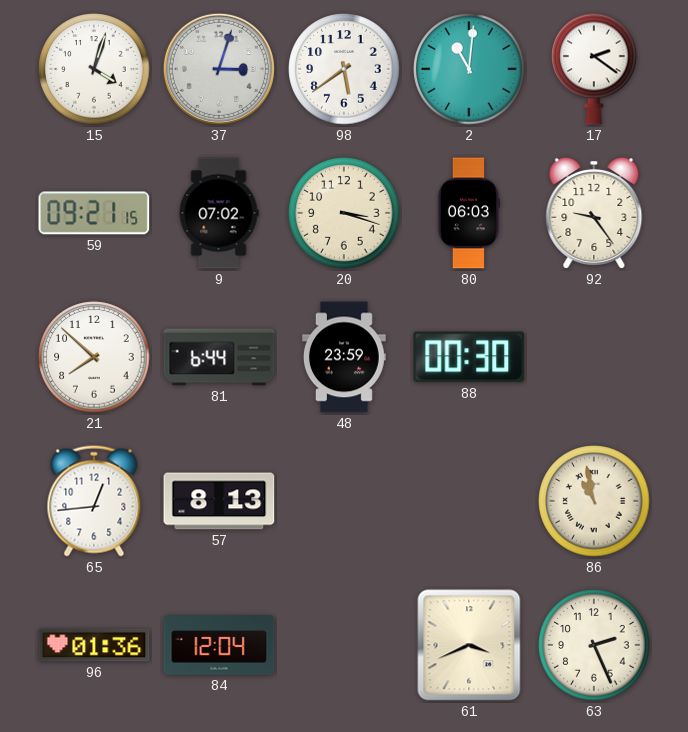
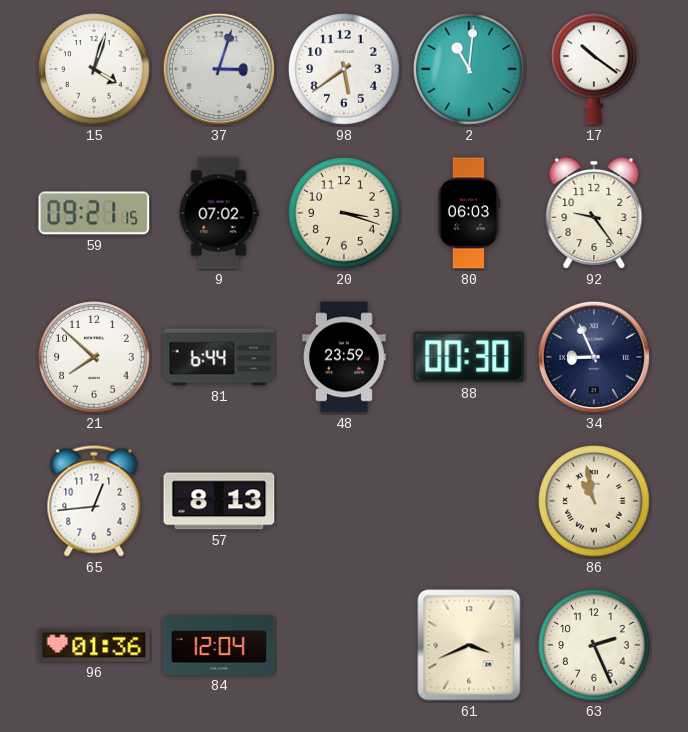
17: 2:21 -> 10:21
34: none -> 8:56
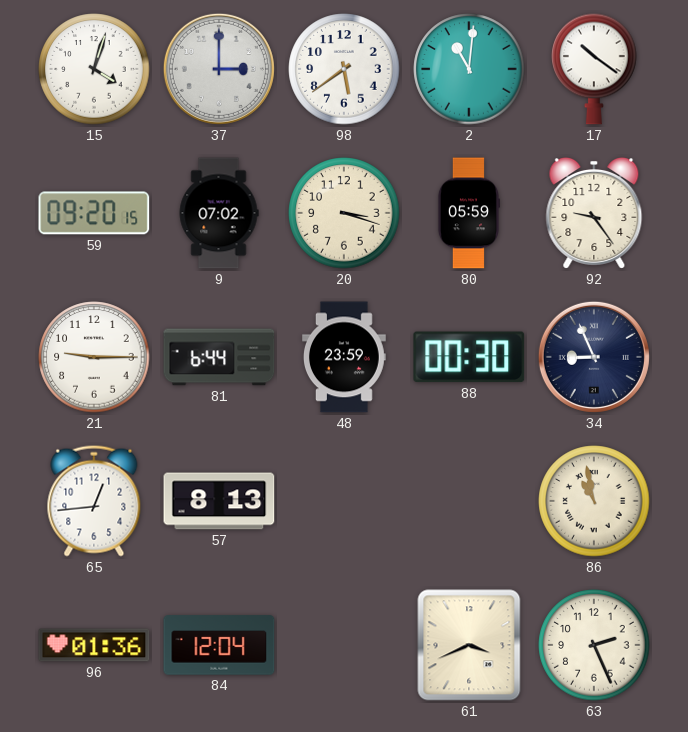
37: 3:03 -> 3:00
59: 09:21 -> 09:20
80: 06:03 -> 05:59
21: 7:52 -> 9:15
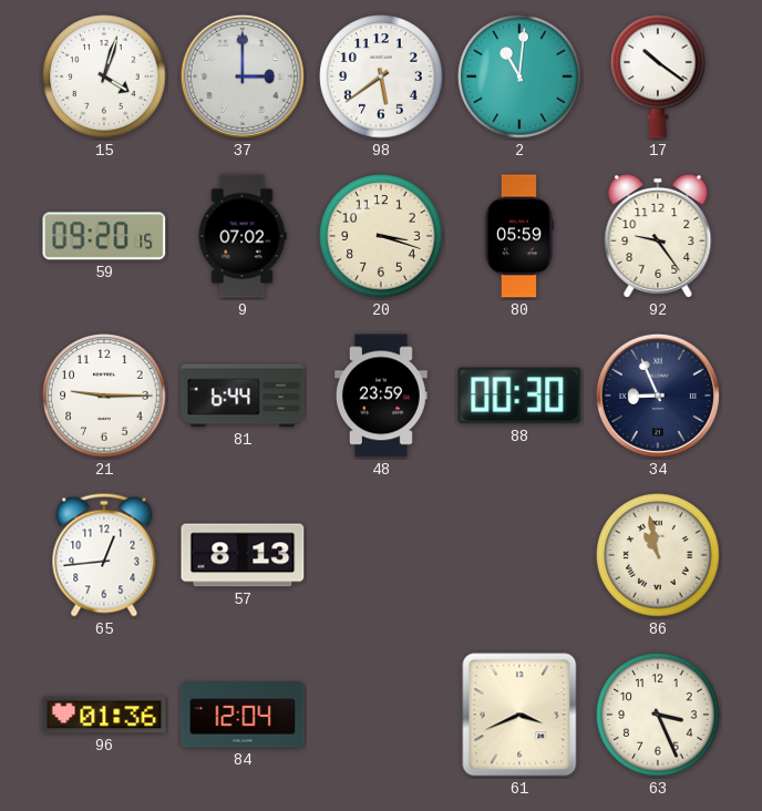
63: 2:26 -> 3:26
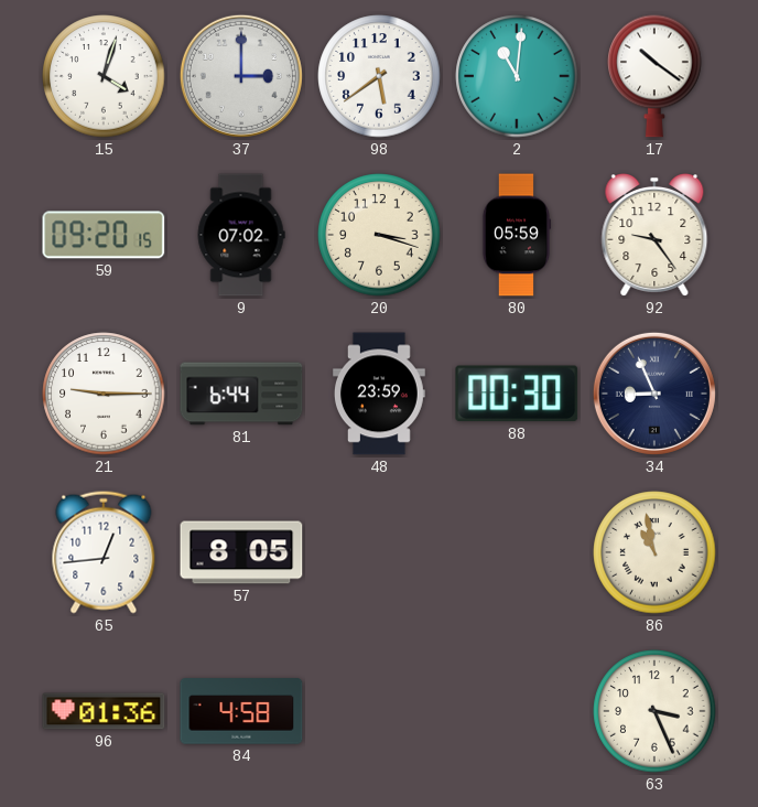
57: 8:13 -> 8:05
84: 12:04 -> 4:58
61: 3:41 -> none
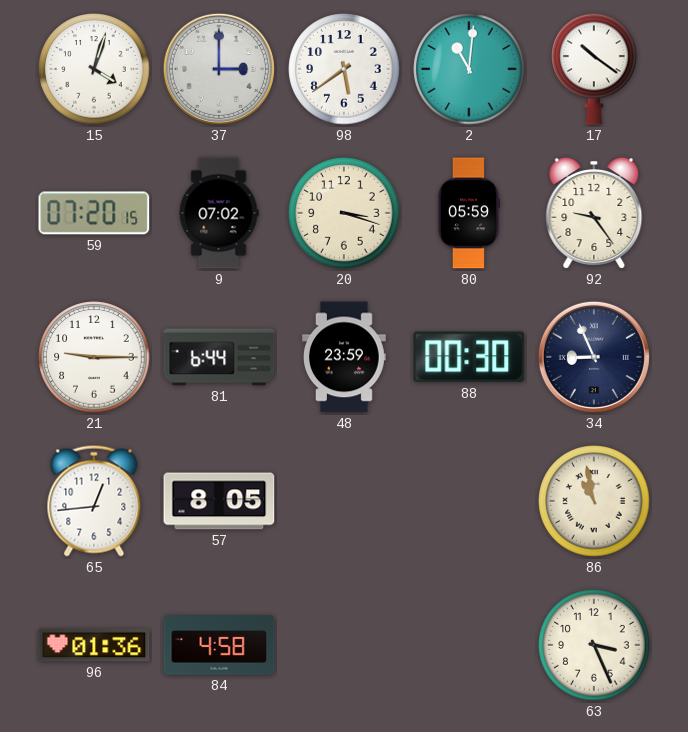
59: 09:20 -> 07:20
